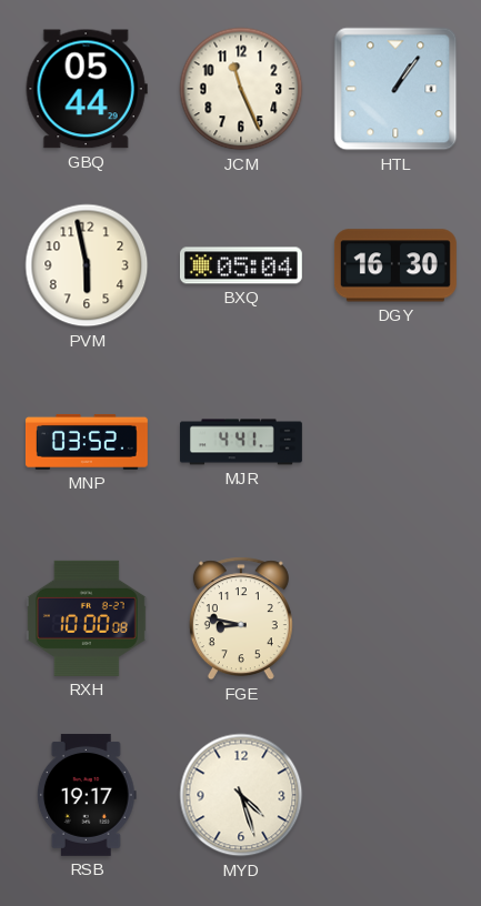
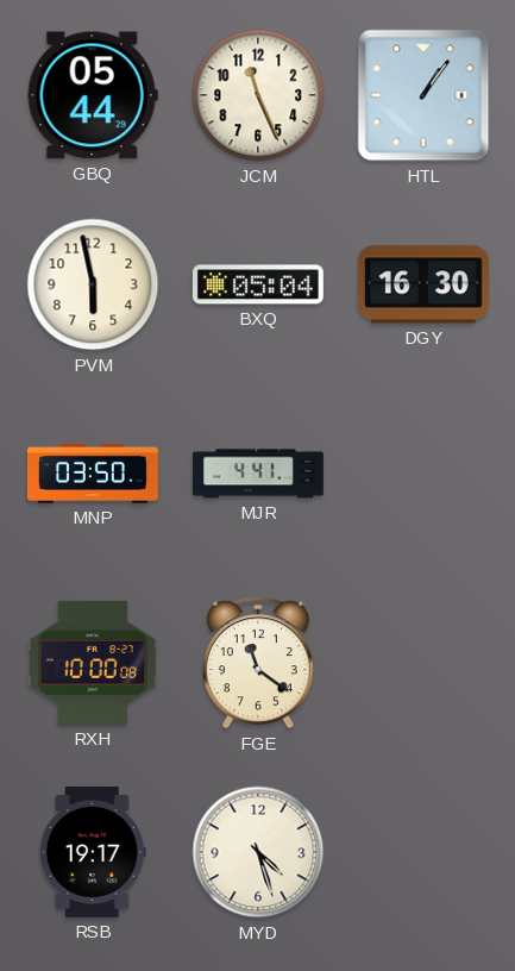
MNP: 03:52 -> 03:50
FGE: 8:47 -> 11:21
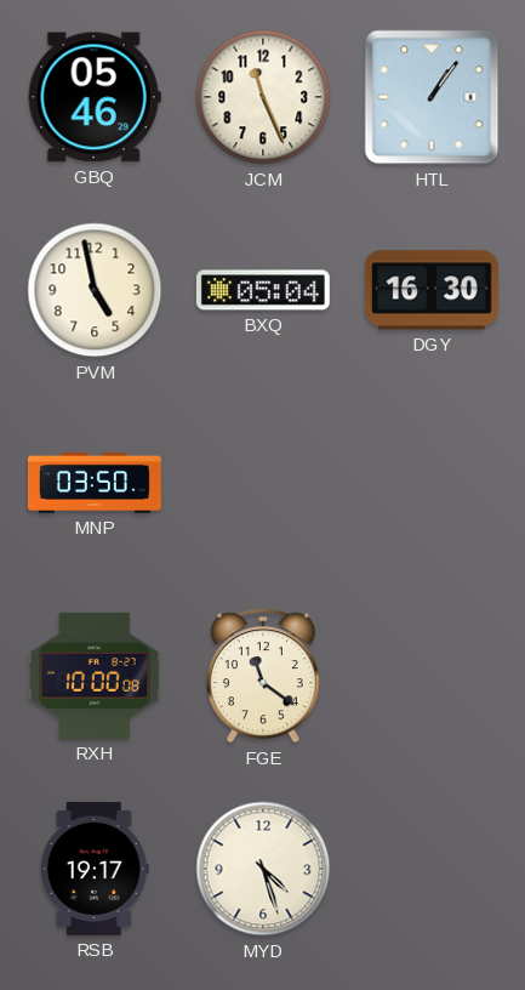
GBQ: 05:44 -> 05:46
PVM: 5:58 -> 4:58
MJR: 4:41 -> none
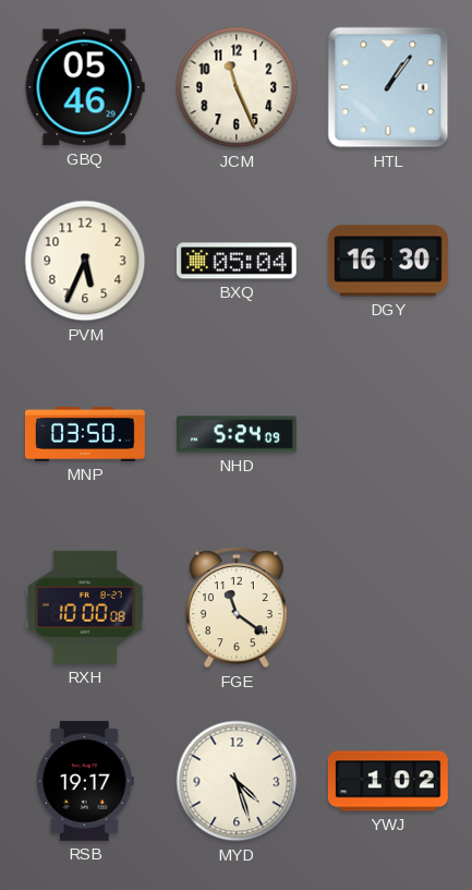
PVM: 4:58 -> 5:34
NHD: none -> 5:24
YWJ: none -> 1:02
